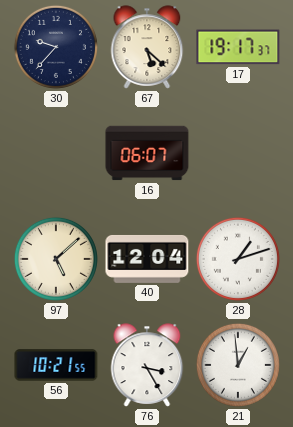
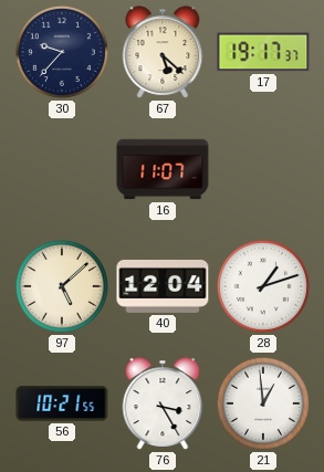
16: 06:07 -> 11:07
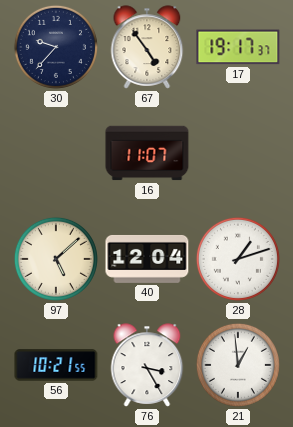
67: 5:22 -> 4:54
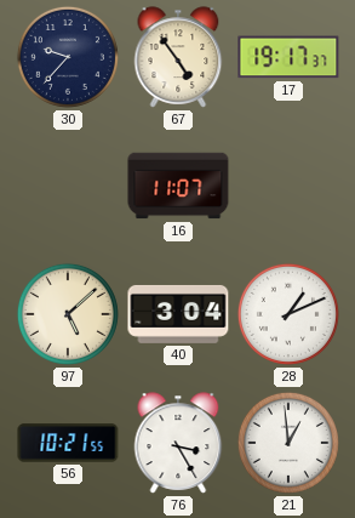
40: 12:04 -> 3:04
28: 1:12 -> 1:11
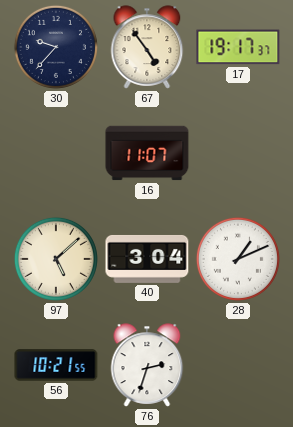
76: 3:25 -> 2:33
21: 12:59 -> none
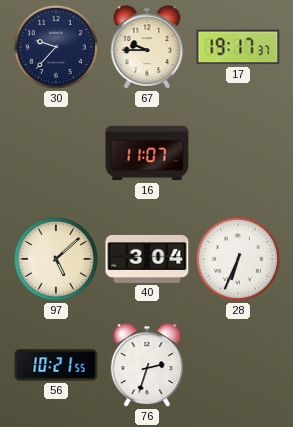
67: 4:54 -> 9:45
28: 1:11 -> 6:34
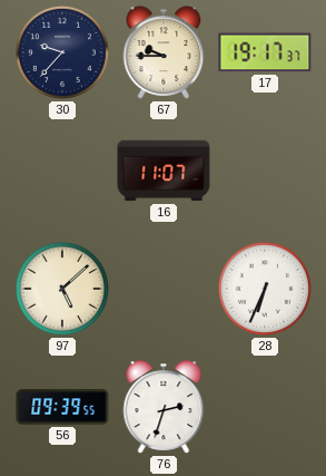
40: 3:04 -> none
56: 10:21 -> 09:39
